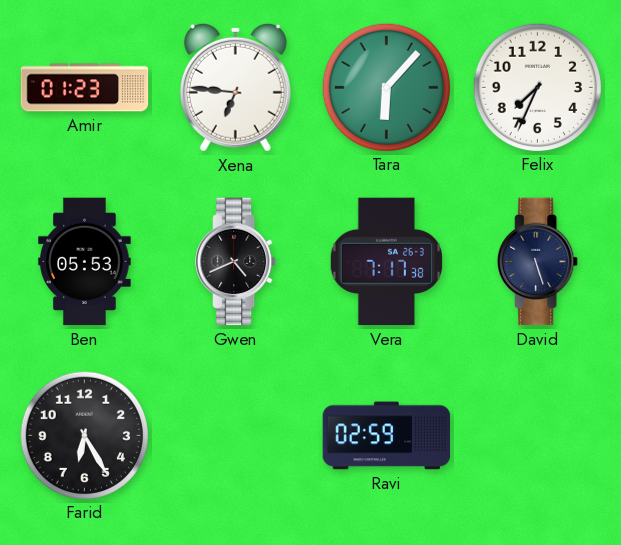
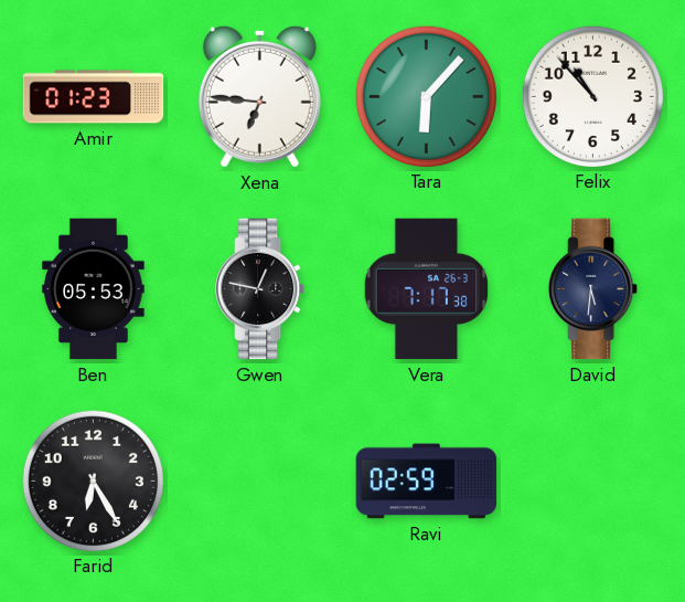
Felix: 7:34 -> 10:53
Gwen: 4:41 -> 12:47
David: 5:27 -> 5:31
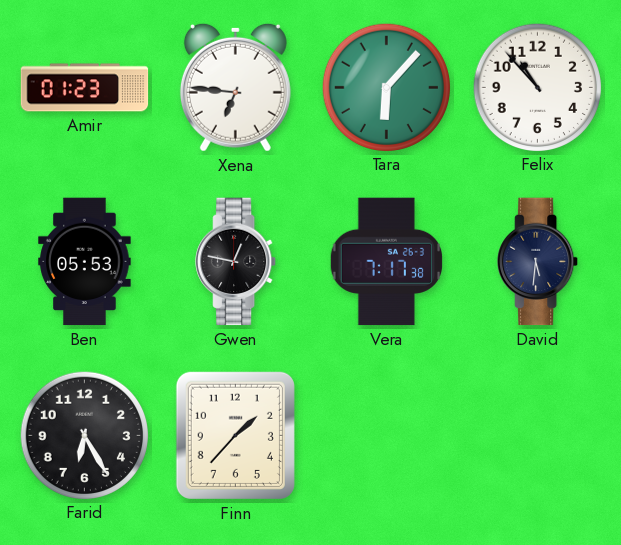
Finn: none -> 1:37
Ravi: 02:59 -> none
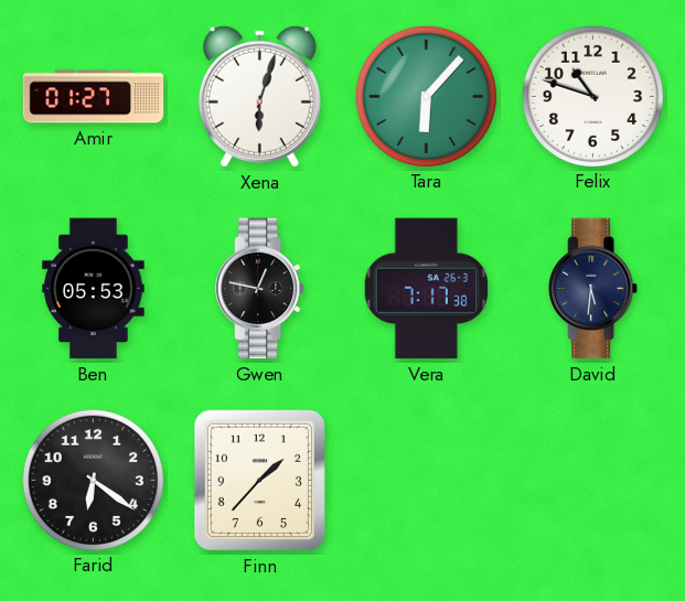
Amir: 01:23 -> 01:27
Xena: 6:46 -> 6:03
Felix: 10:53 -> 10:48
Farid: 6:25 -> 6:21
